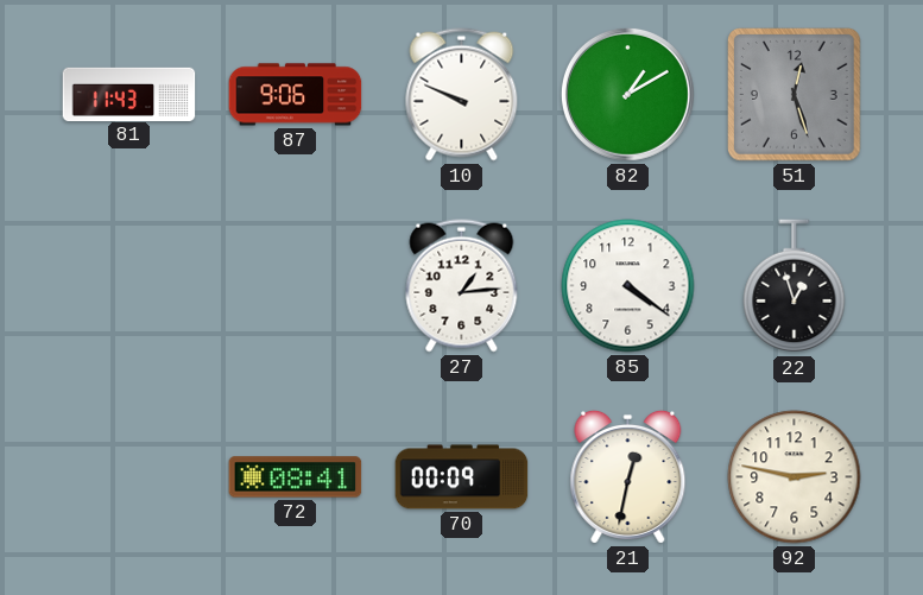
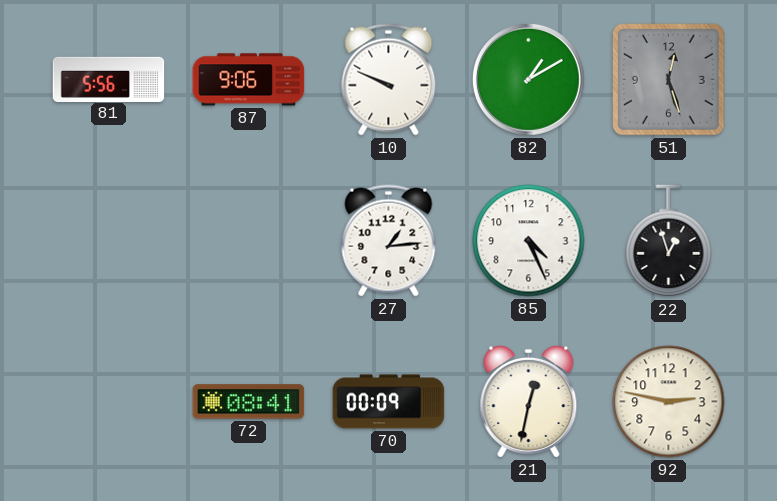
81: 11:43 -> 5:56
85: 4:21 -> 4:26
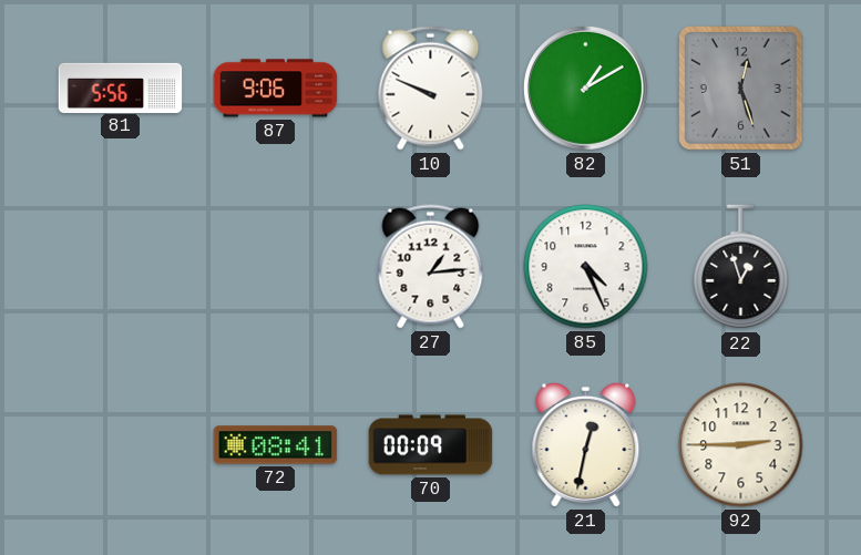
92: 2:47 -> 2:45
